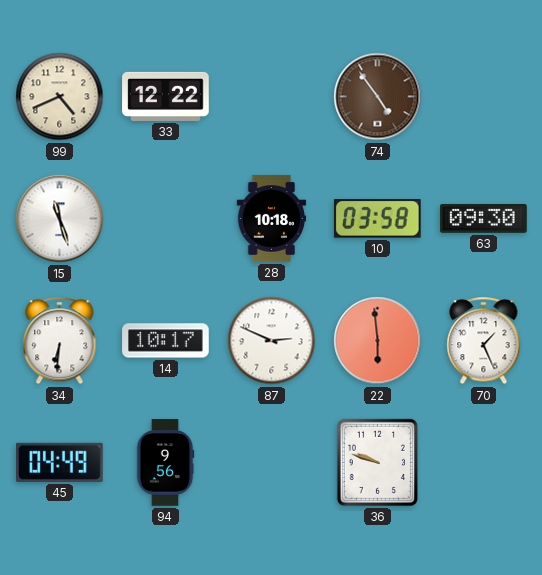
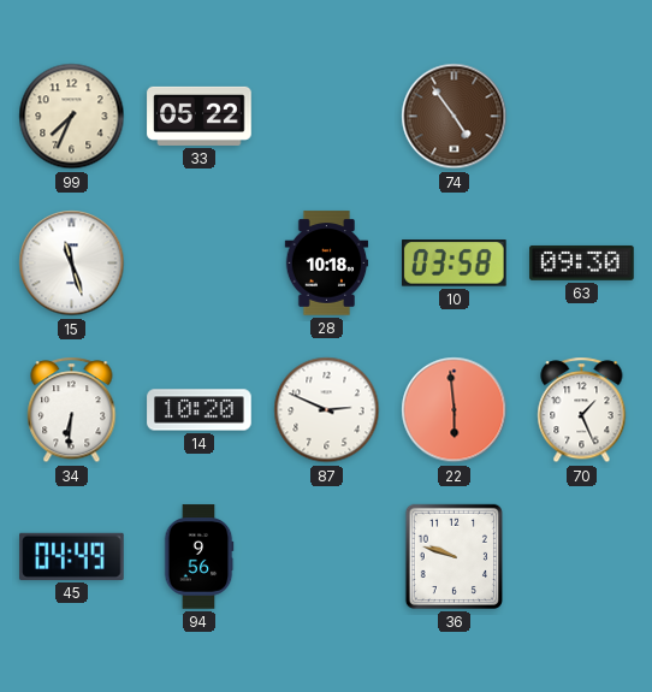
99: 4:41 -> 7:34
33: 12:22 -> 05:22
14: 10:17 -> 10:20
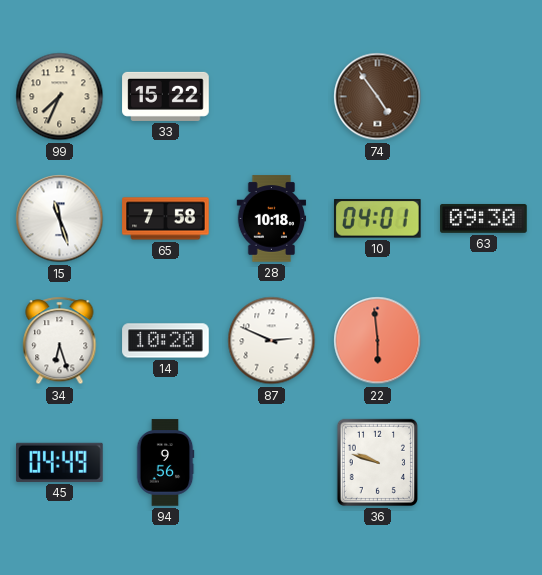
33: 05:22 -> 15:22
65: none -> 7:58
10: 03:58 -> 04:01
34: 6:31 -> 6:27
70: 1:26 -> none
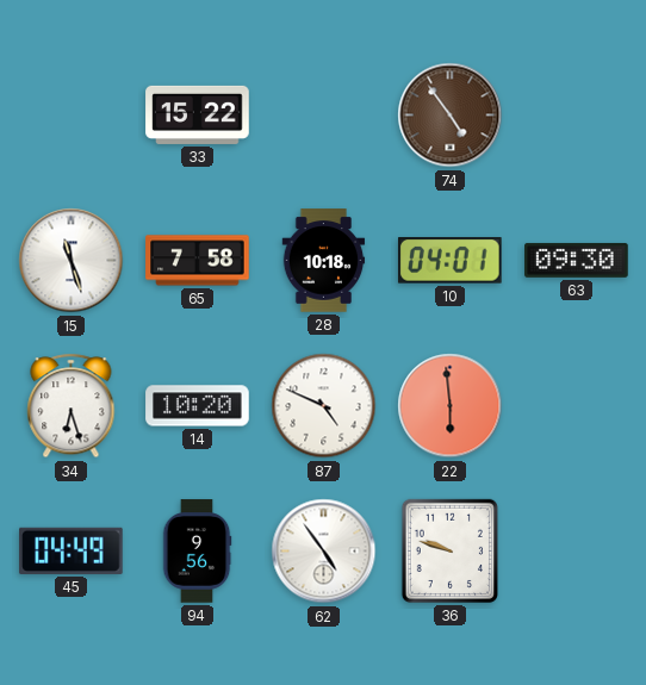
99: 7:34 -> none
87: 2:49 -> 4:49
62: none -> 4:54
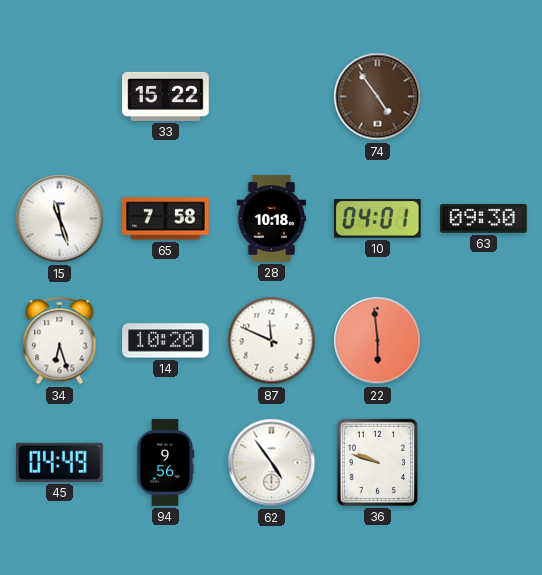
87: 4:49 -> 11:49
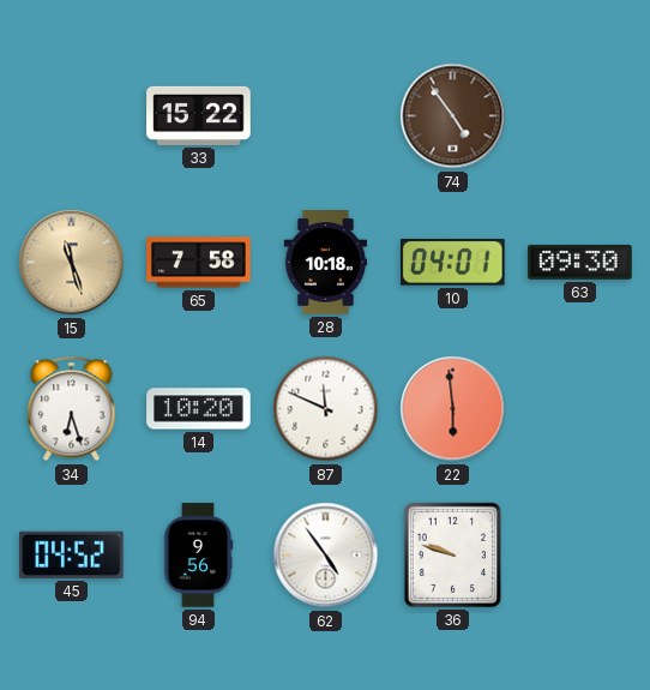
15 dial: white -> champagne
45: 04:49 -> 04:52
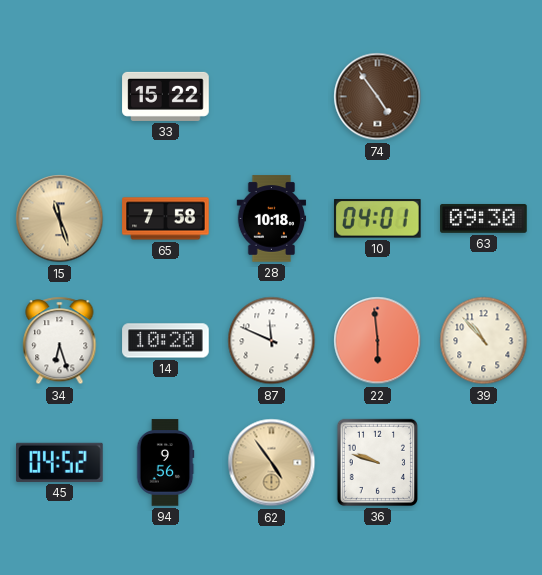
39: none -> 10:53
62 dial: white -> champagne
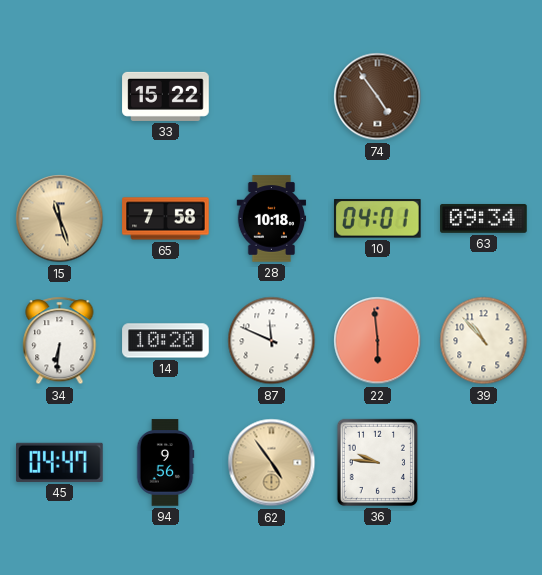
63: 09:30 -> 09:34
34: 6:27 -> 6:31
45: 04:52 -> 04:47
36: 9:48 -> 9:46
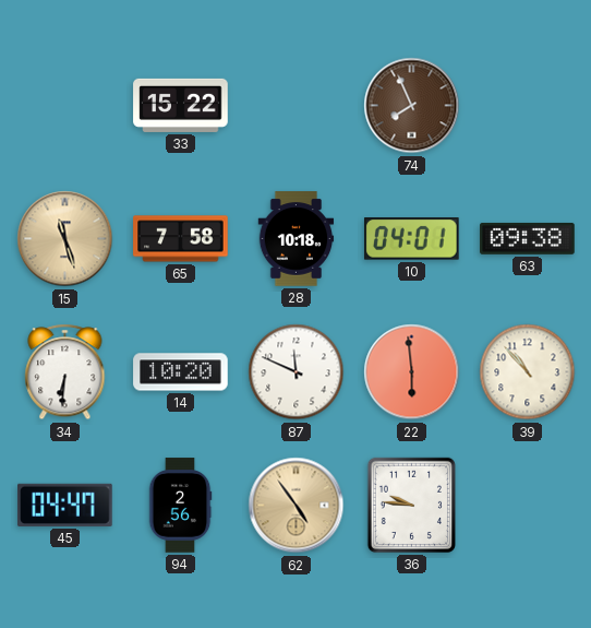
74: 4:54 -> 7:56
63: 09:34 -> 09:38
94: 9:56 -> 2:56
